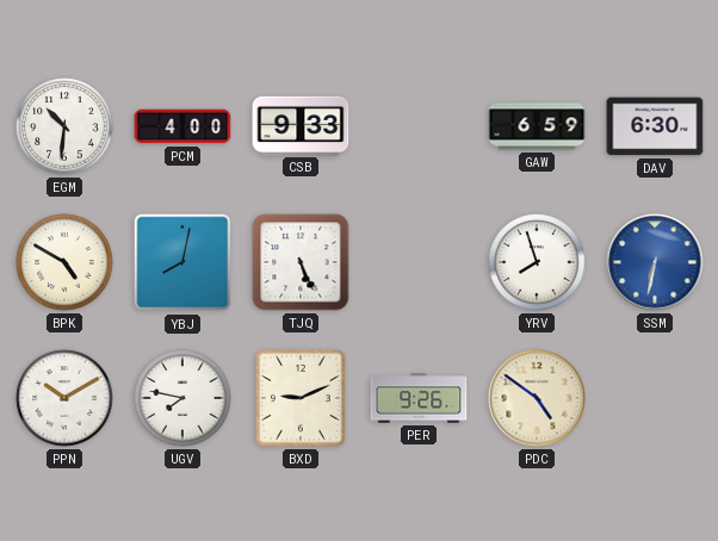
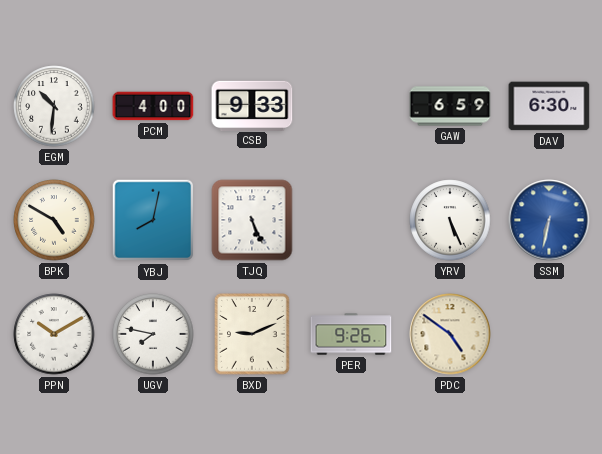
YRV: 7:57 -> 5:26
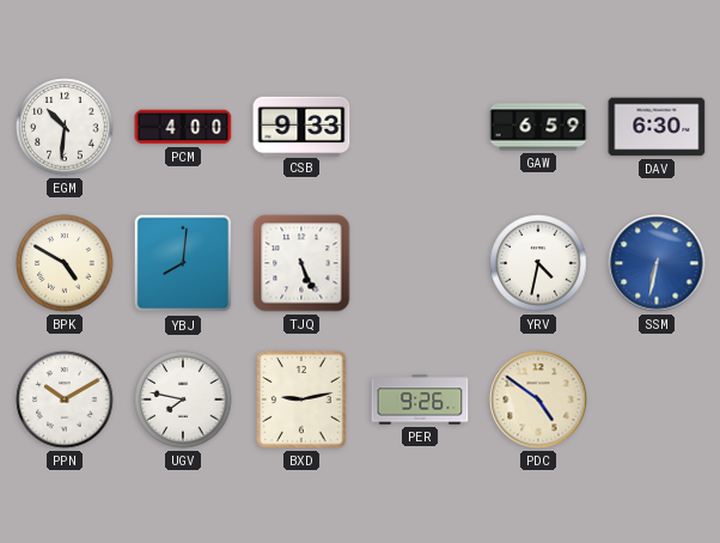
YBJ: 8:02 -> 8:01
YRV: 5:26 -> 4:32
BXD: 9:11 -> 9:13
